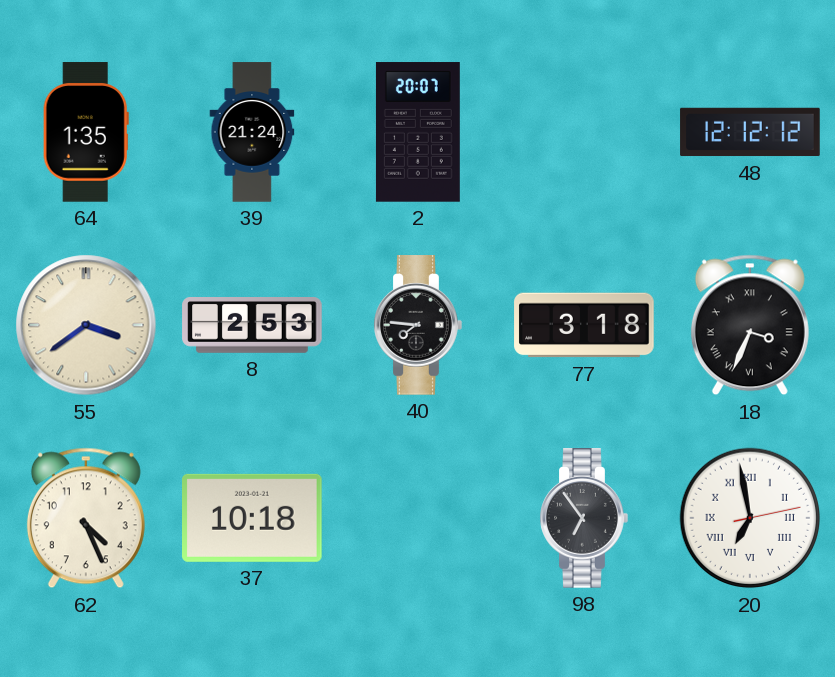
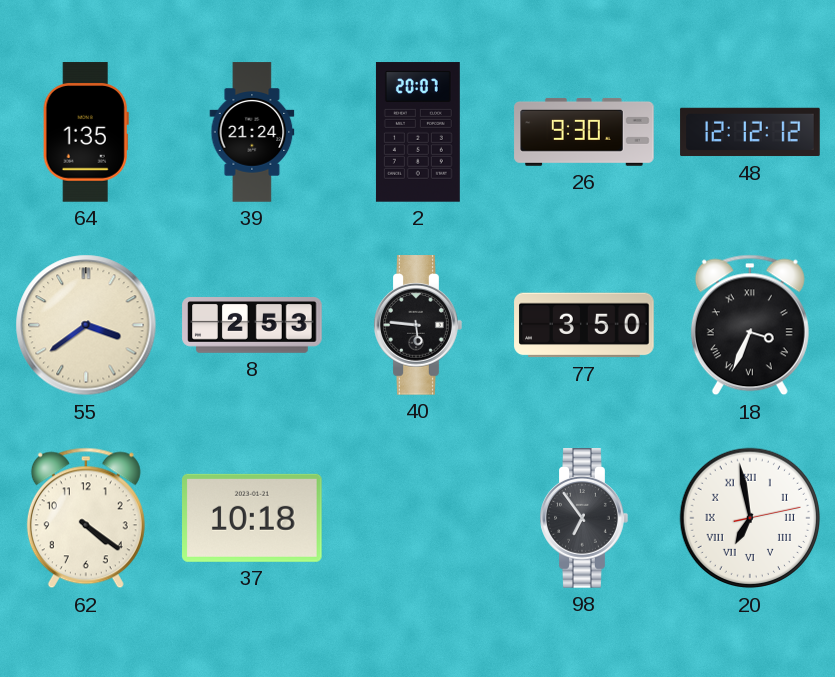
26: none -> 9:30
40: 7:46 -> 5:46
77: 3:18 -> 3:50
62: 4:26 -> 4:21
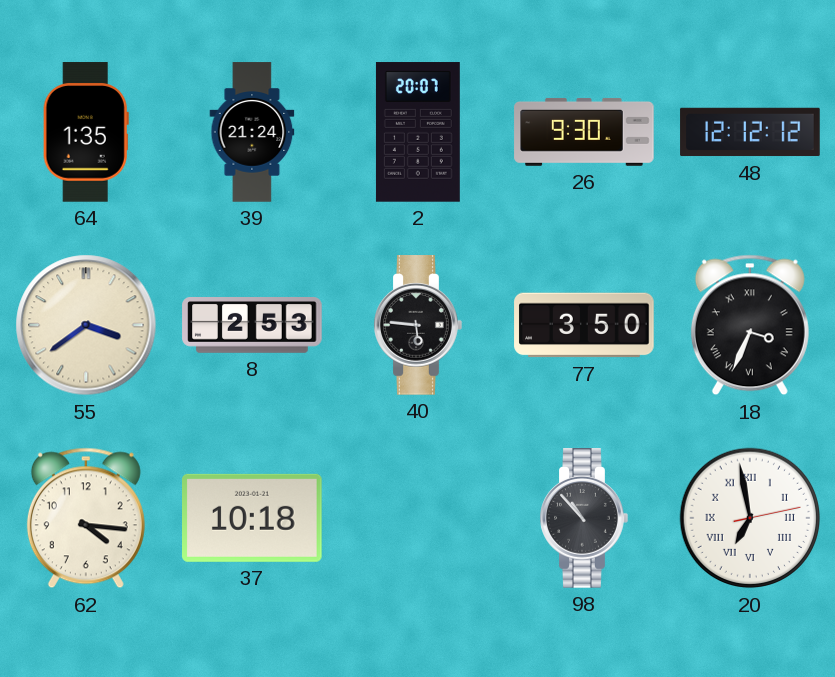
62: 4:21 -> 4:16
98: 6:54 -> 10:53
